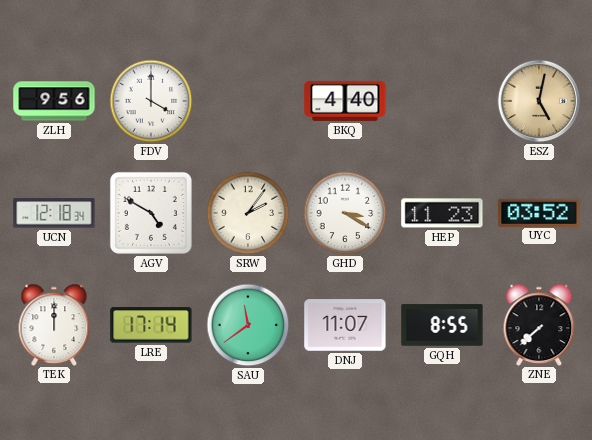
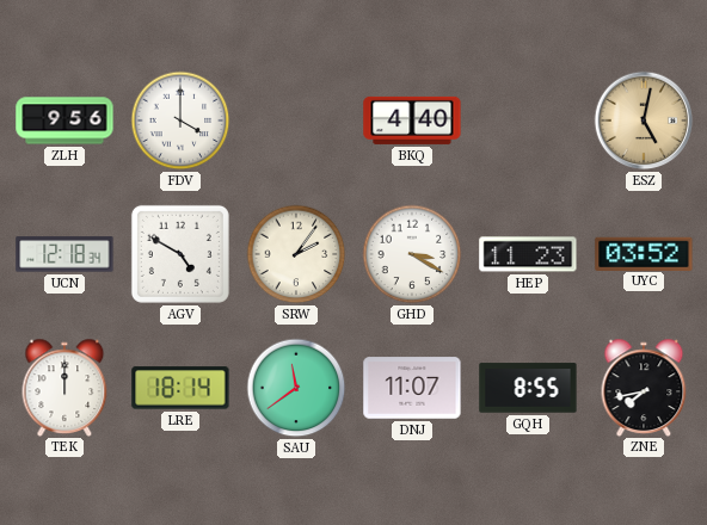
LRE: 17:14 -> 18:14
ZNE: 7:38 -> 7:43
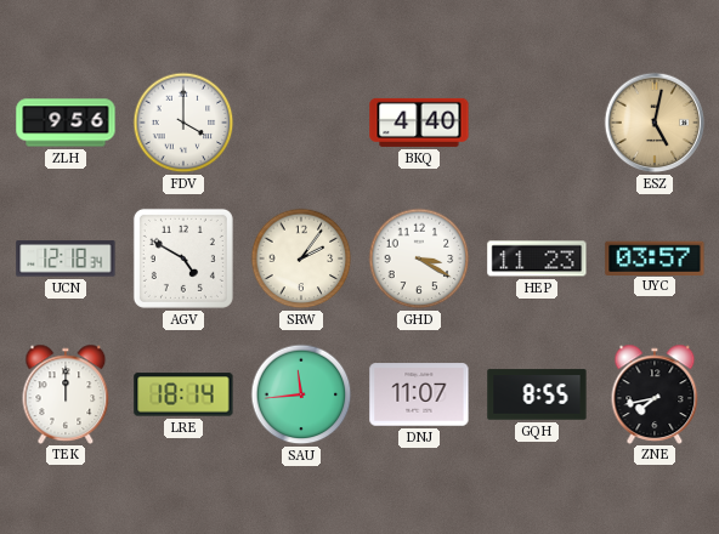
UYC: 03:52 -> 03:57
SAU: 11:39 -> 11:44
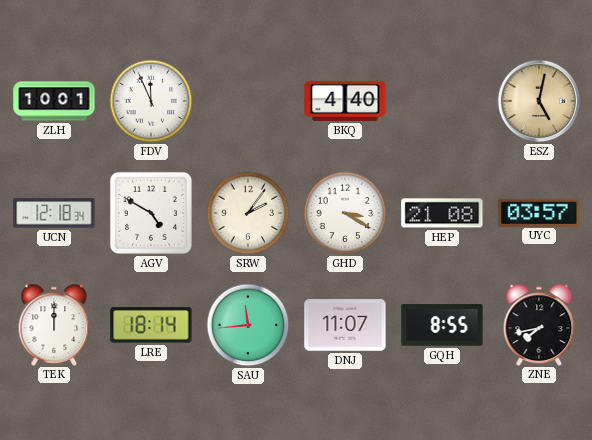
ZLH: 9:56 -> 10:01
FDV: 4:00 -> 11:56
HEP: 11:23 -> 21:08
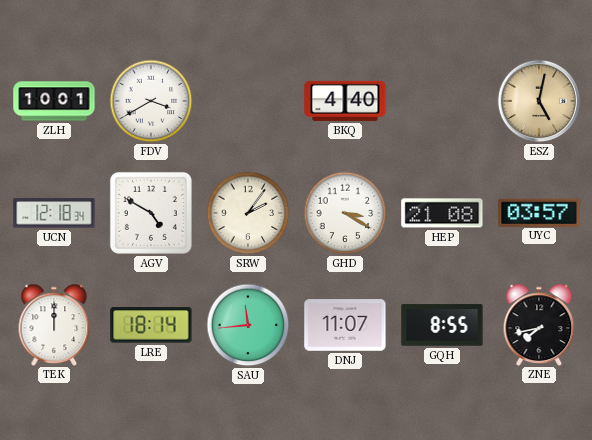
FDV: 11:56 -> 3:40
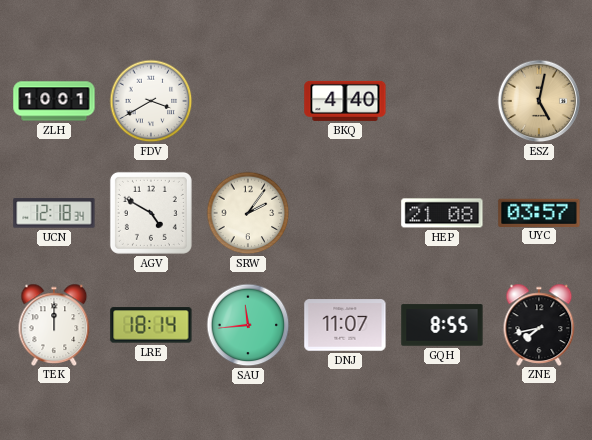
GHD: 3:20 -> none
